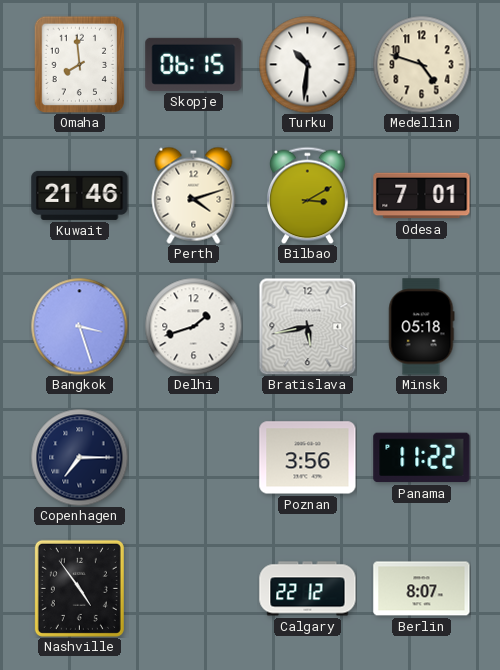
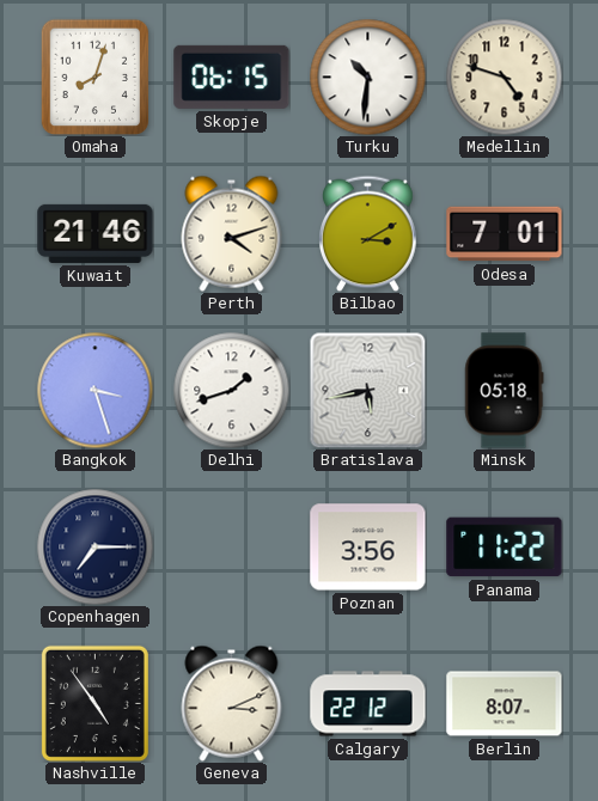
Omaha: 7:59 -> 8:03
Geneva: none -> 3:11
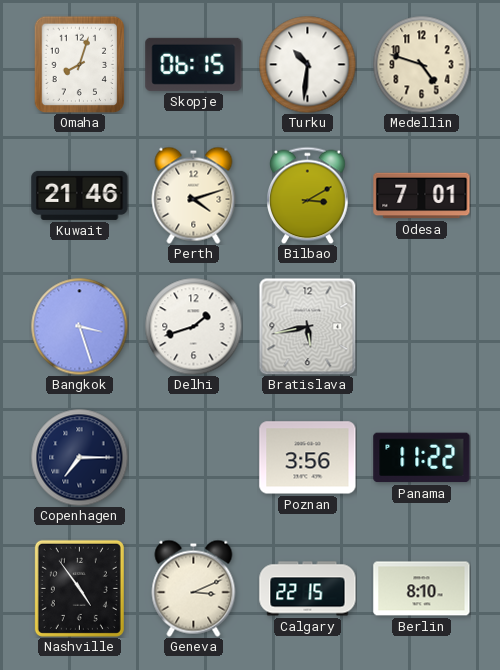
Minsk: 05:18 -> none
Calgary: 22:12 -> 22:15
Berlin: 8:07 -> 8:10
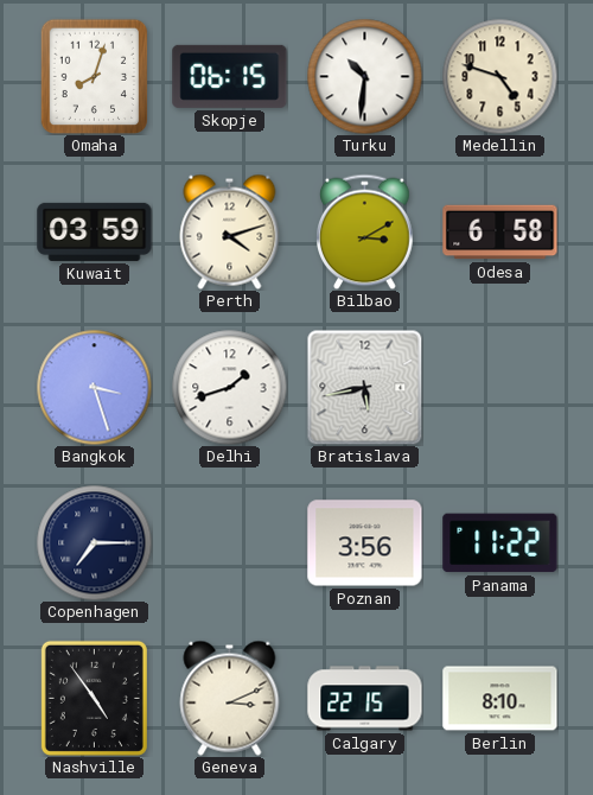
Kuwait: 21:46 -> 03:59
Odesa: 7:01 -> 6:58
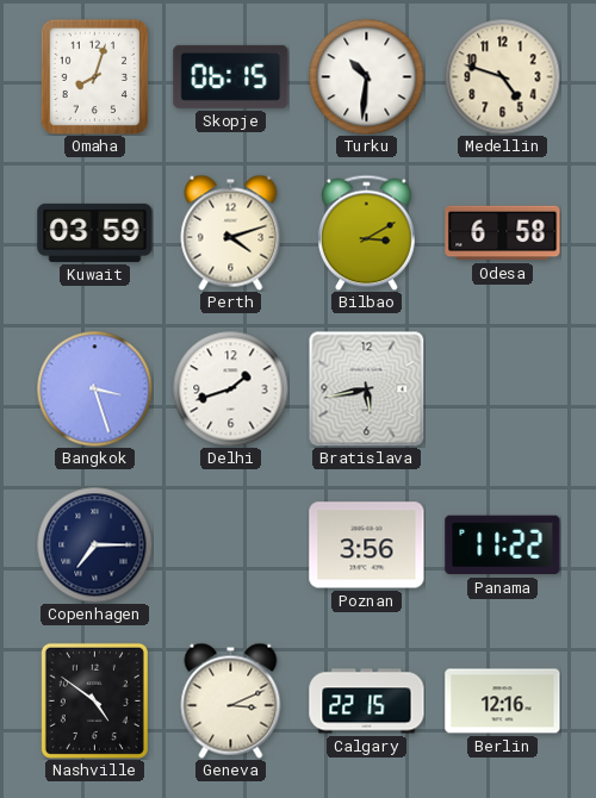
Nashville: 4:54 -> 4:51
Berlin: 8:10 -> 12:16
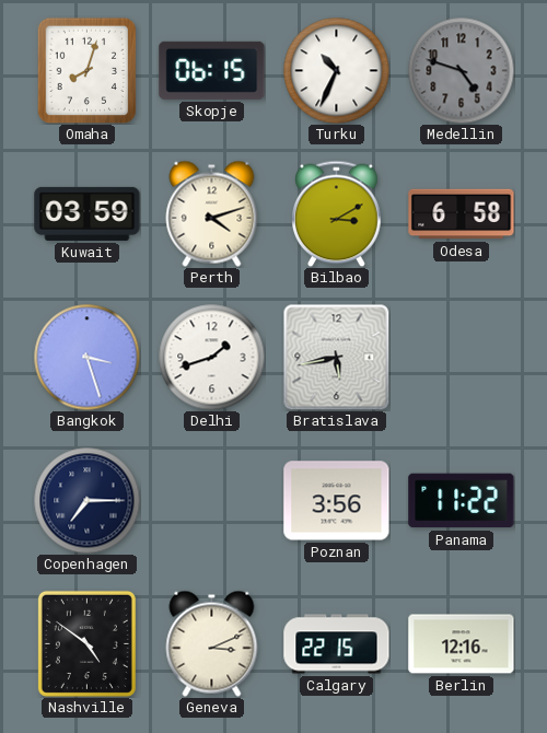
Turku: 10:31 -> 10:34
Medellin dial: cream -> grey
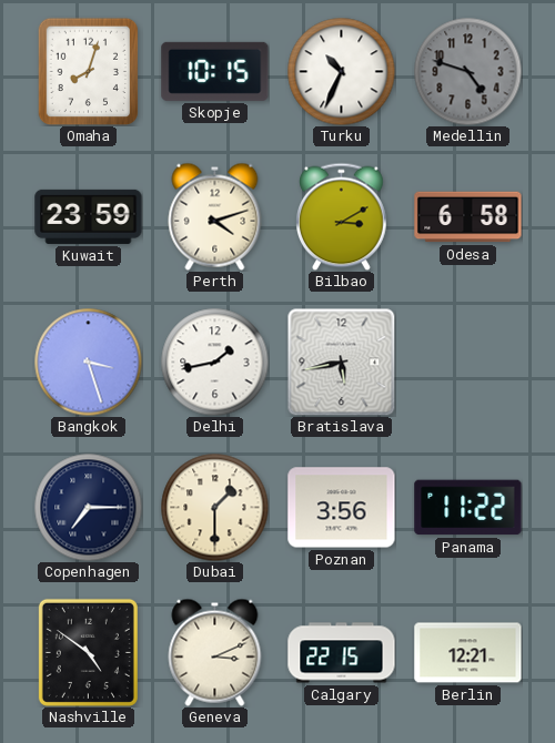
Skopje: 06:15 -> 10:15
Kuwait: 03:59 -> 23:59
Delhi: 1:42 -> 1:43
Dubai: none -> 1:30
Berlin: 12:16 -> 12:21
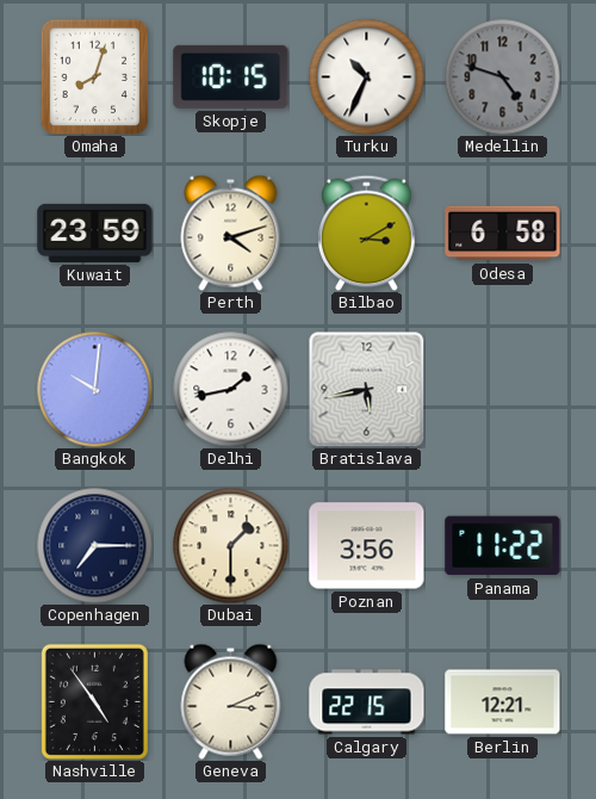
Bangkok: 3:27 -> 10:01
Nashville: 4:51 -> 4:54
